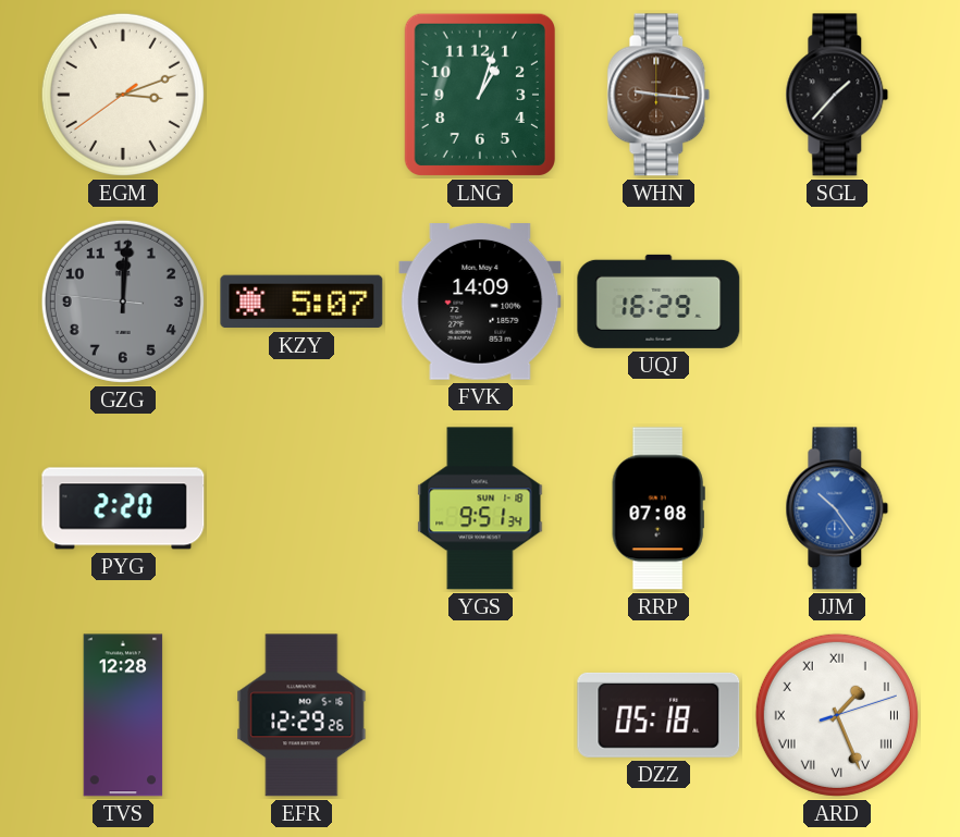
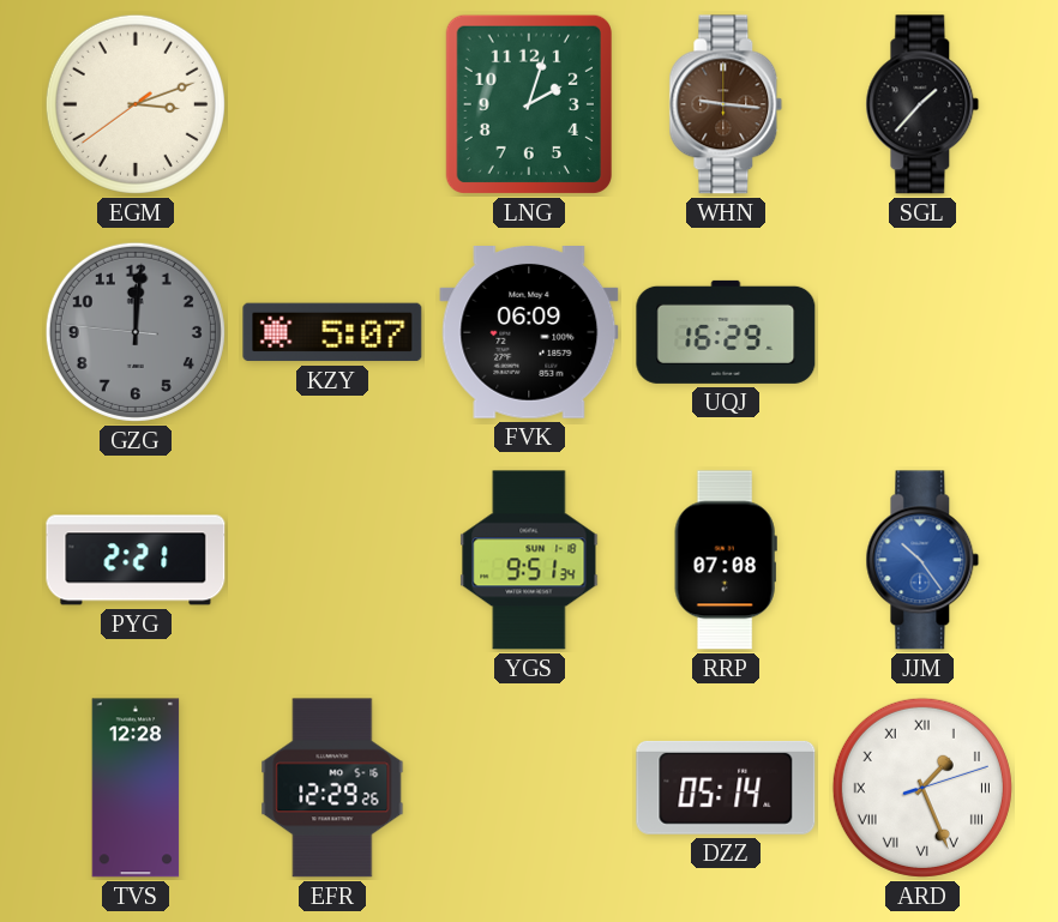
LNG: 1:03 -> 2:03
FVK: 14:09 -> 06:09
PYG: 2:20 -> 2:21
DZZ: 05:18 -> 05:14
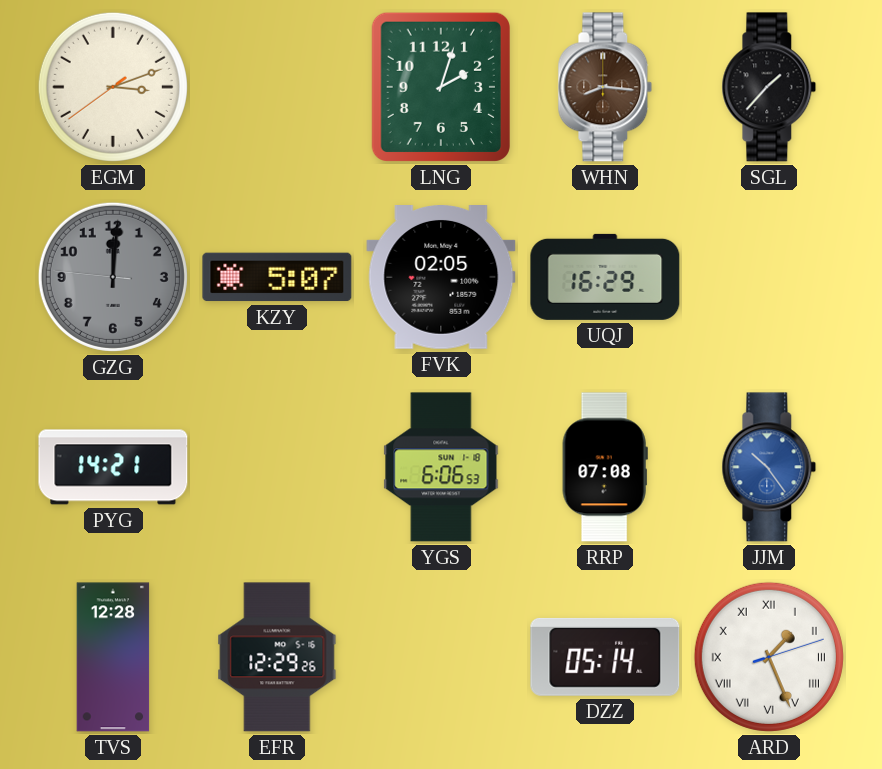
WHN: 9:16 -> 8:16
FVK: 06:09 -> 02:05
PYG: 2:21 -> 14:21
YGS: 9:51 -> 6:06
